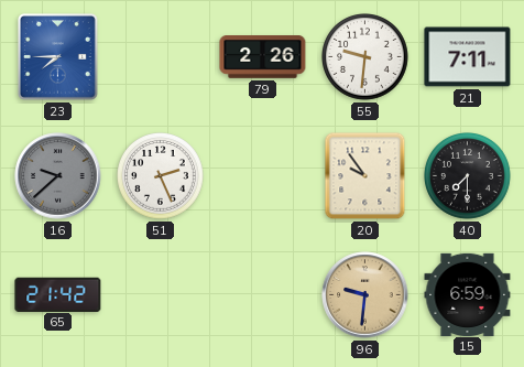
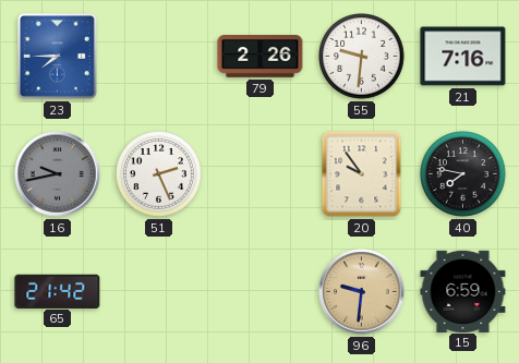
21: 7:11 -> 7:16
16: 9:38 -> 9:43
40: 7:30 -> 7:47
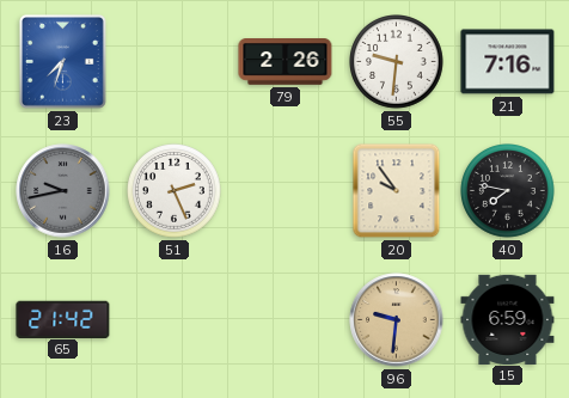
23: 7:45 -> 7:33
